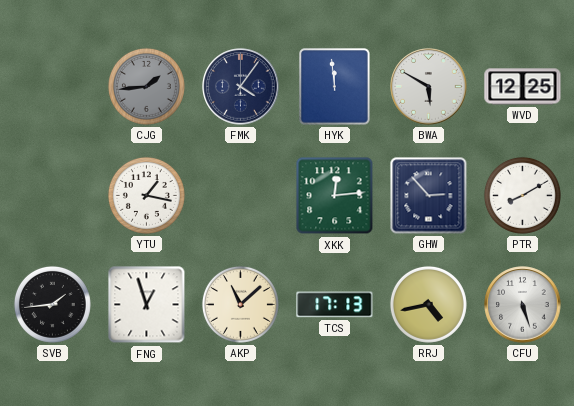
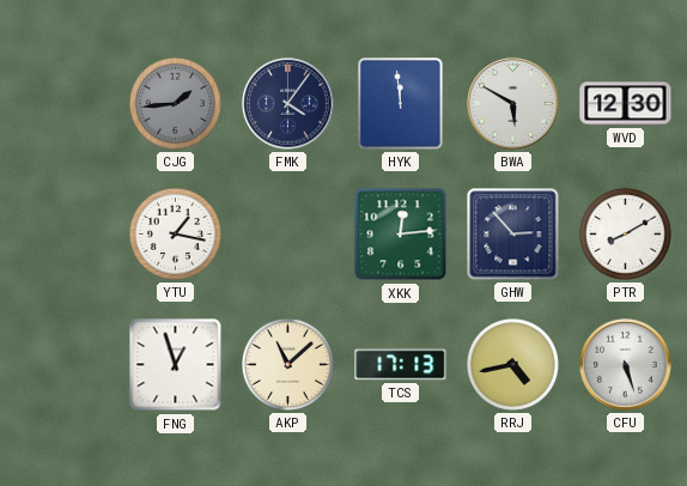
WVD: 12:25 -> 12:30
SVB: 1:44 -> none
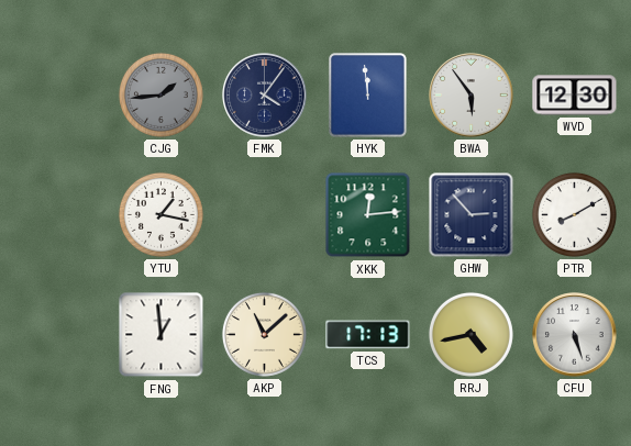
BWA: 5:50 -> 5:54
FNG: 12:57 -> 12:59
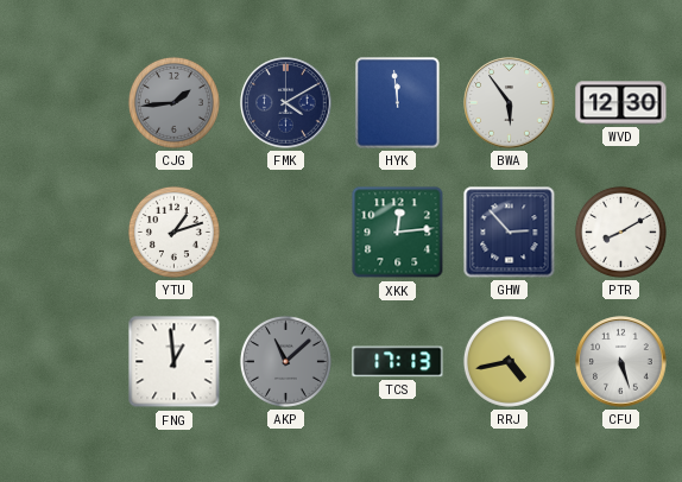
FMK: 4:06 -> 4:10
YTU: 1:17 -> 1:12
AKP dial: cream -> grey
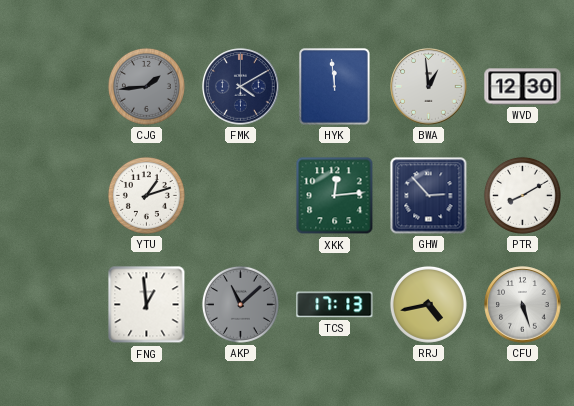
BWA: 5:54 -> 12:59
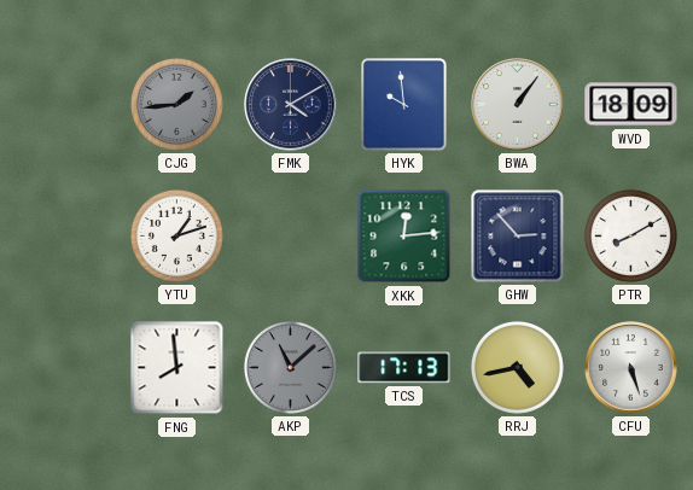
HYK: 11:59 -> 9:59
BWA: 12:59 -> 1:06
WVD: 12:30 -> 18:09
FNG: 12:59 -> 7:59
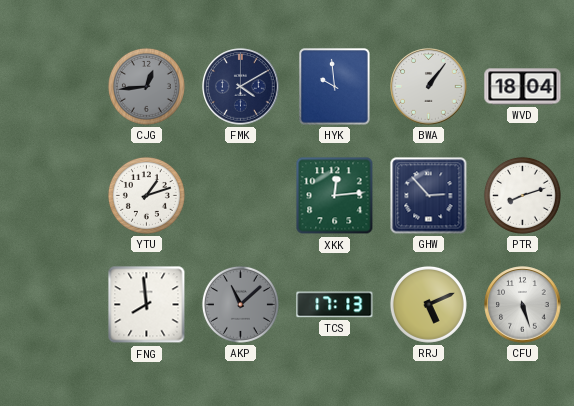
CJG: 1:44 -> 12:44
WVD: 18:09 -> 18:04
PTR: 8:10 -> 8:12
RRJ: 4:43 -> 5:11
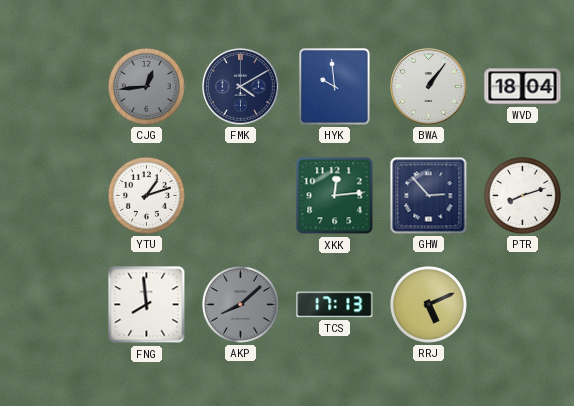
AKP: 11:08 -> 8:08
CFU: 5:27 -> none
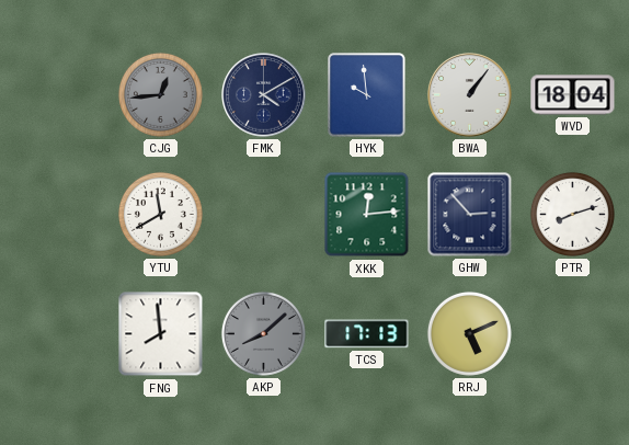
YTU: 1:12 -> 11:40
